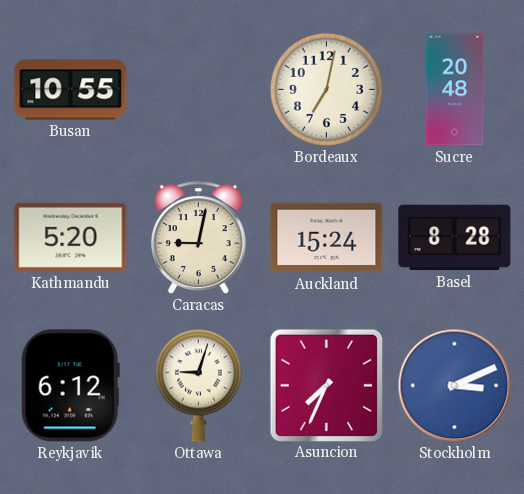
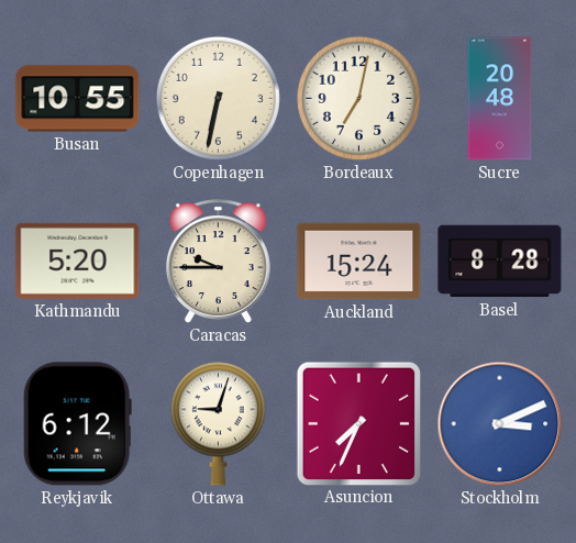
Copenhagen: none -> 6:32
Caracas: 9:02 -> 9:45
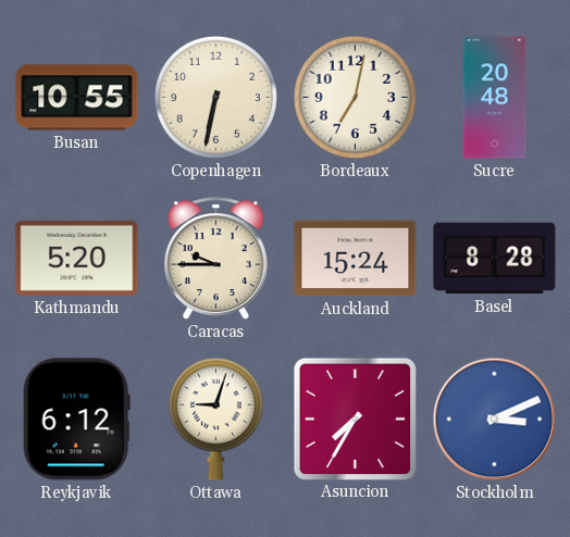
Asuncion: 7:34 -> 7:35
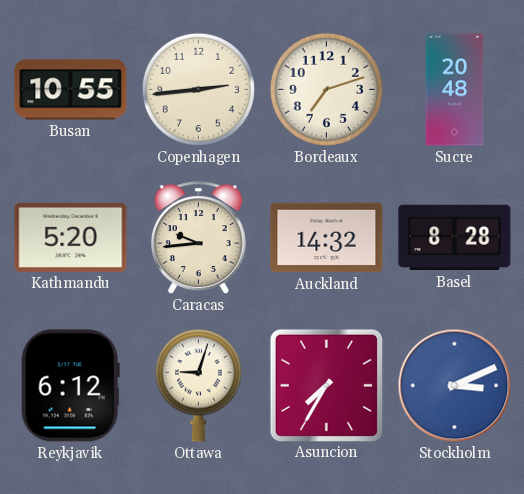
Copenhagen: 6:32 -> 2:44
Bordeaux: 7:02 -> 7:12
Caracas: 9:45 -> 9:44
Auckland: 15:24 -> 14:32
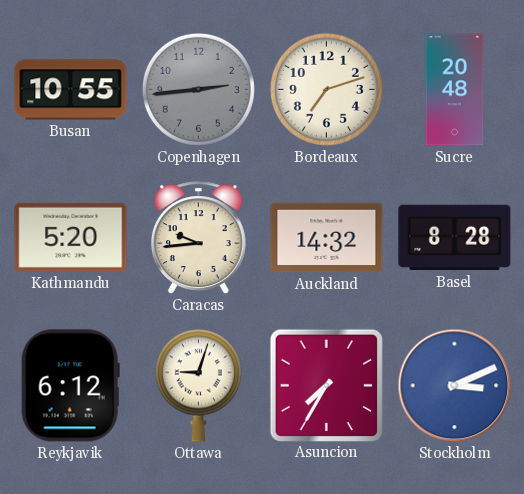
Copenhagen dial: cream -> grey
